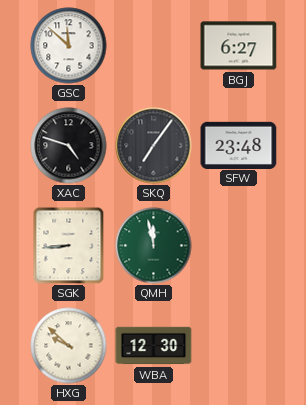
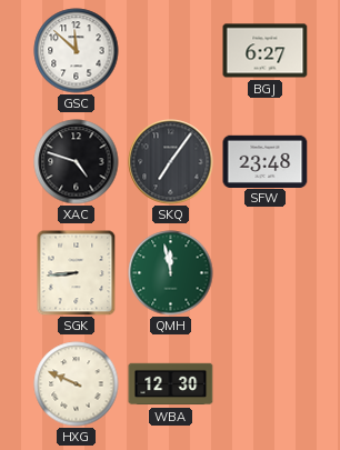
HXG: 9:52 -> 9:49
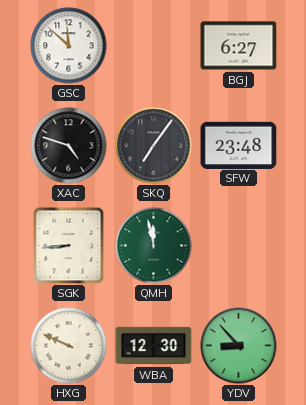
YDV: none -> 8:53
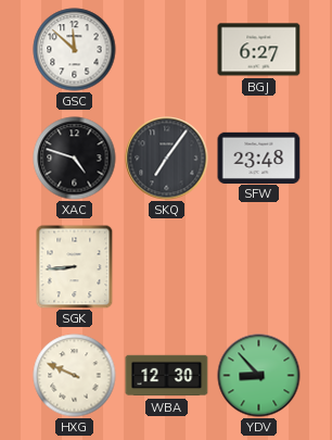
QMH: 11:58 -> none
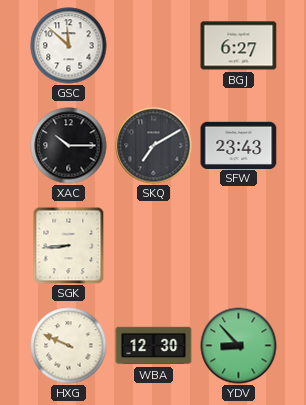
XAC: 4:48 -> 10:15
SKQ: 7:06 -> 7:10
SFW: 23:48 -> 23:43
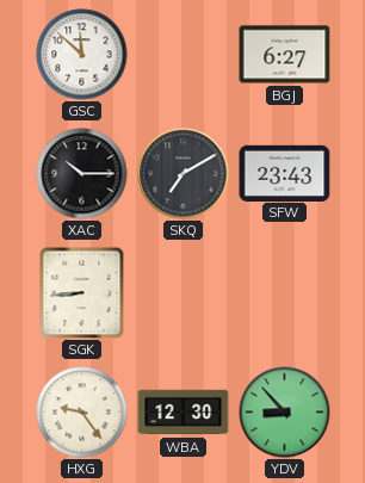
HXG: 9:49 -> 9:24
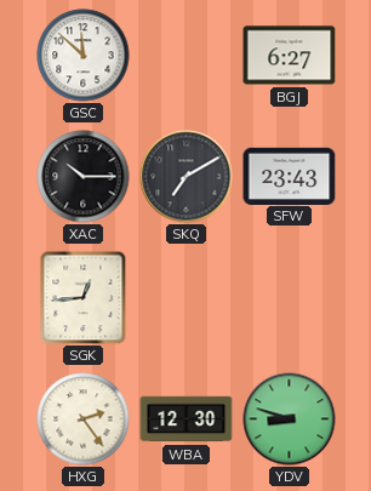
SGK: 8:44 -> 12:44
HXG: 9:24 -> 2:24
YDV: 8:53 -> 8:48
